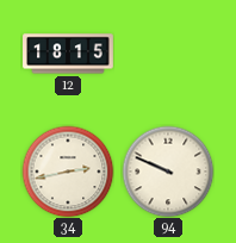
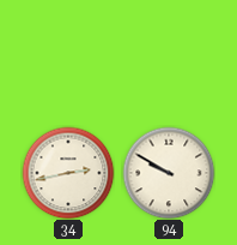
12: 18:15 -> none
94: 9:49 -> 9:50
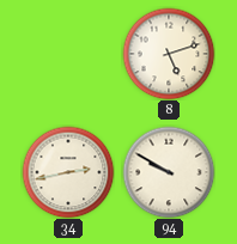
8: none -> 5:12
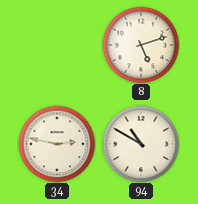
34: 2:43 -> 2:47
94: 9:50 -> 10:50
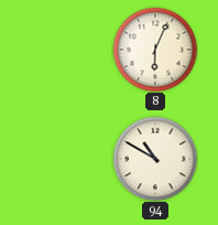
8: 5:12 -> 6:04
34: 2:47 -> none
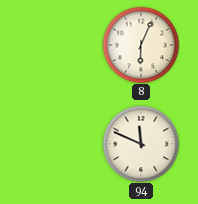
94: 10:50 -> 11:49
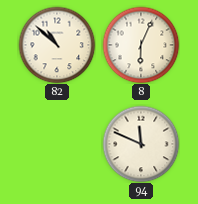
82: none -> 10:52
